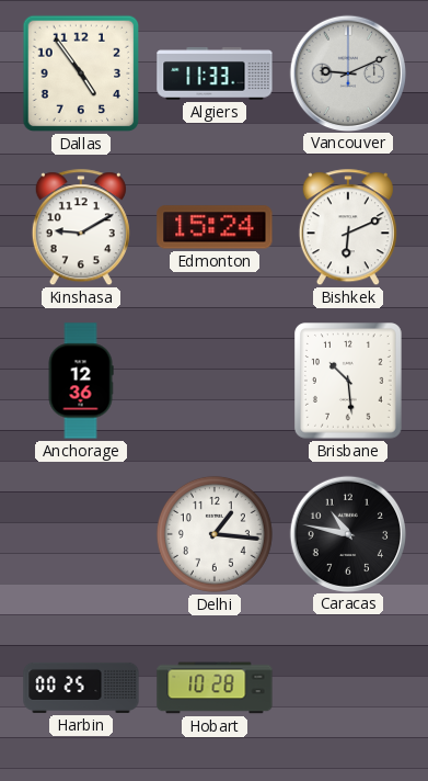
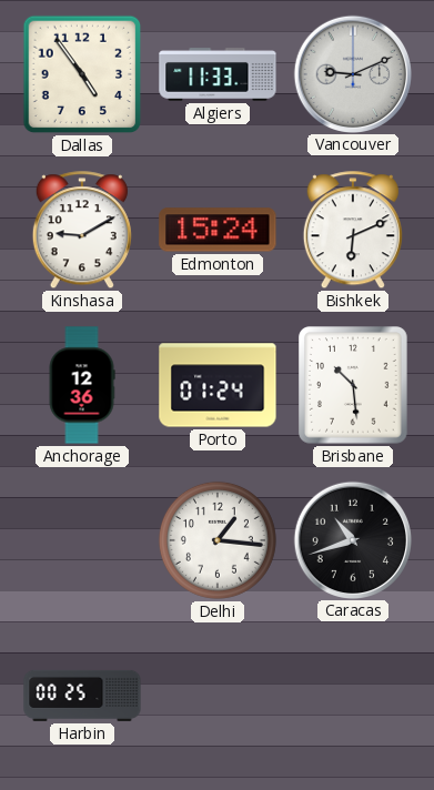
Porto: none -> 01:24
Caracas: 10:47 -> 10:42
Hobart: 10:28 -> none
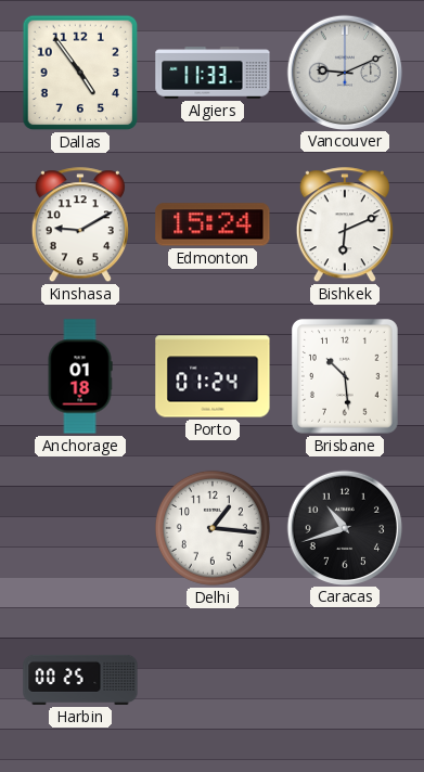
Anchorage: 12:36 -> 01:18
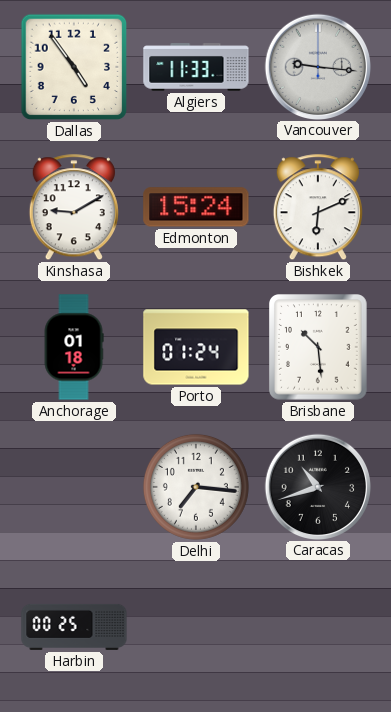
Vancouver: 9:11 -> 9:16
Delhi: 1:16 -> 7:16
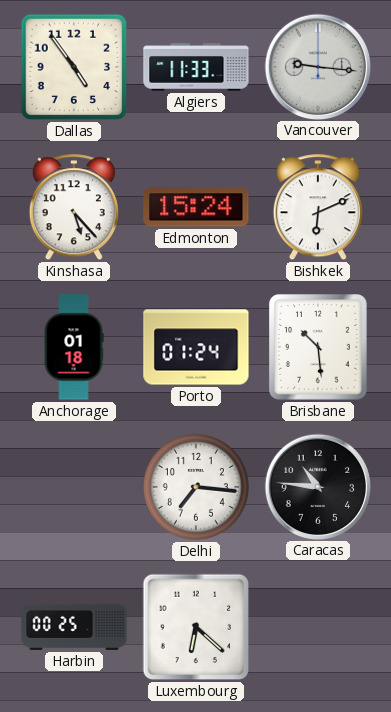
Kinshasa: 9:10 -> 5:23
Caracas: 10:42 -> 10:46
Luxembourg: none -> 6:22
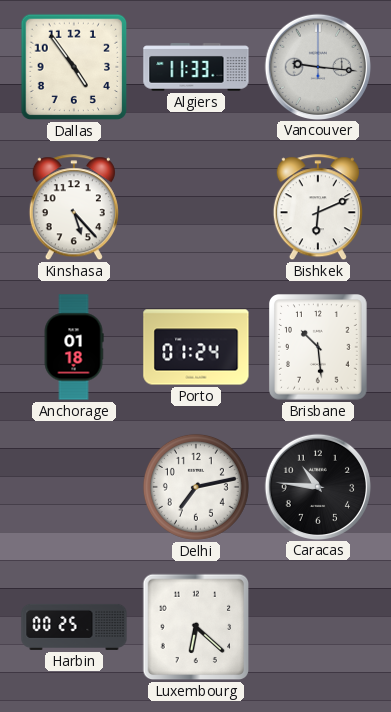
Edmonton: 15:24 -> none
Delhi: 7:16 -> 7:13
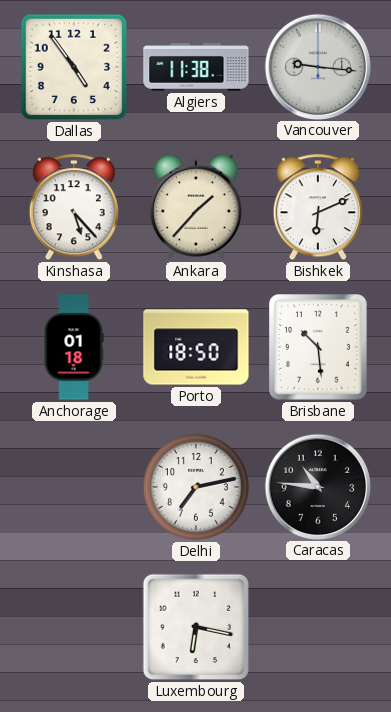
Algiers: 11:33 -> 11:38
Ankara: none -> 1:37
Porto: 01:24 -> 18:50
Harbin: 00:25 -> none
Luxembourg: 6:22 -> 6:17
